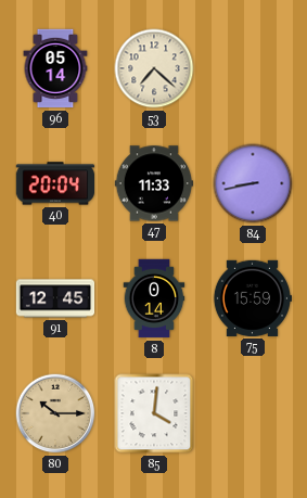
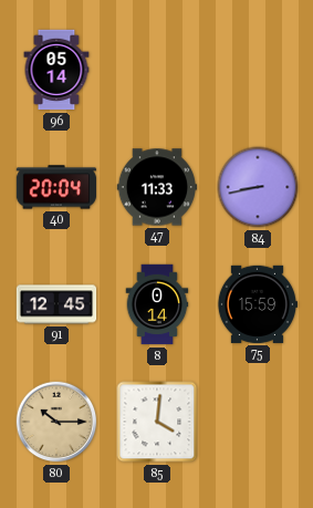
53: 7:22 -> none
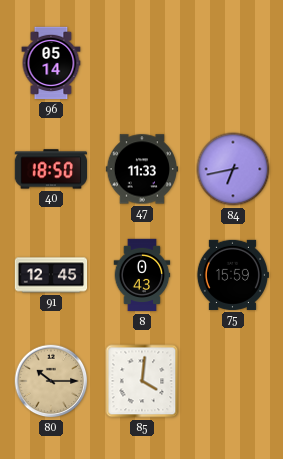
40: 20:04 -> 18:50
84: 8:43 -> 6:43
8: 0:14 -> 0:43
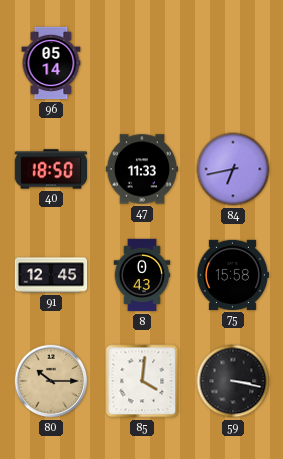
75: 15:59 -> 15:58
59: none -> 3:17
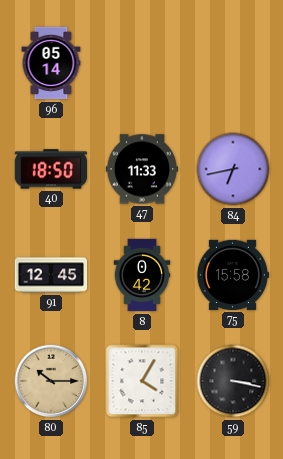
8: 0:43 -> 0:42
85: 4:01 -> 4:05
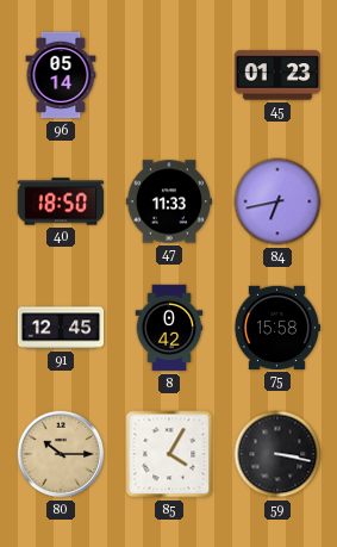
45: none -> 01:23
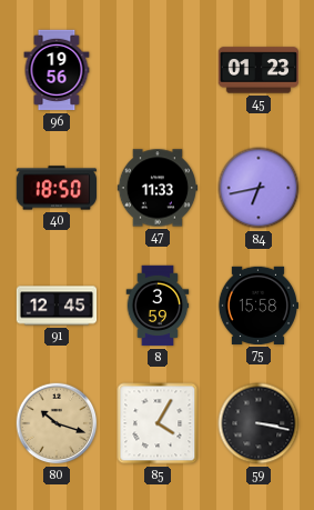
96: 05:14 -> 19:56
8: 0:42 -> 3:59
80: 10:15 -> 10:18
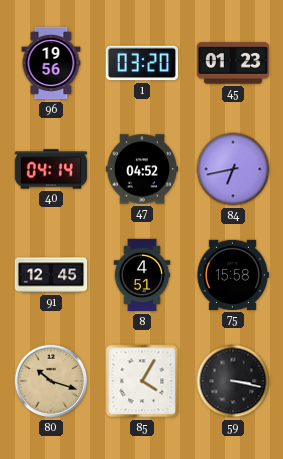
1: none -> 03:20
40: 18:50 -> 04:14
47: 11:33 -> 04:52
8: 3:59 -> 4:51
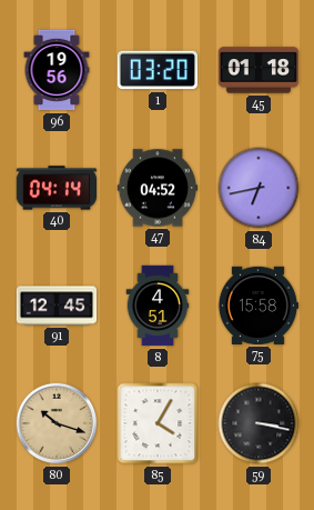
45: 01:23 -> 01:18
